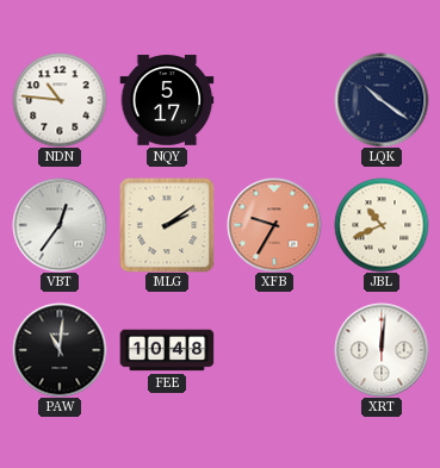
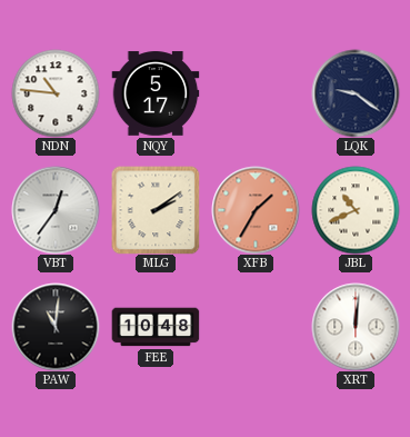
LQK: 10:21 -> 9:21
XFB: 9:35 -> 1:35
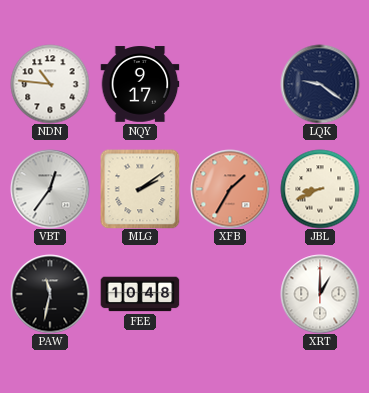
NQY: 5:17 -> 9:17
JBL: 10:41 -> 8:41
PAW: 11:01 -> 11:32
XRT: 12:01 -> 1:00
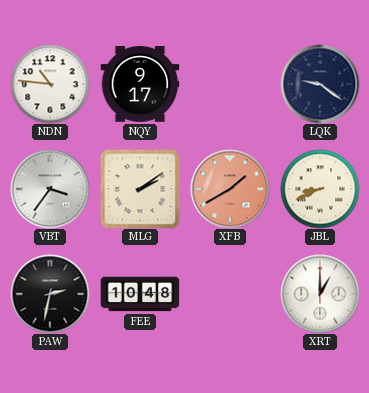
VBT: 12:36 -> 3:36
XFB: 1:35 -> 1:40
PAW: 11:32 -> 2:32
